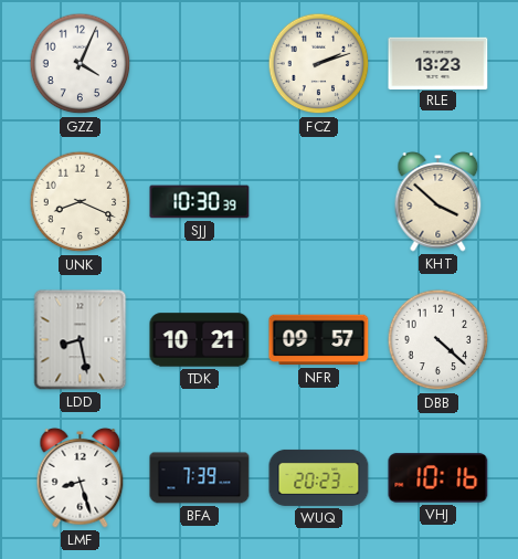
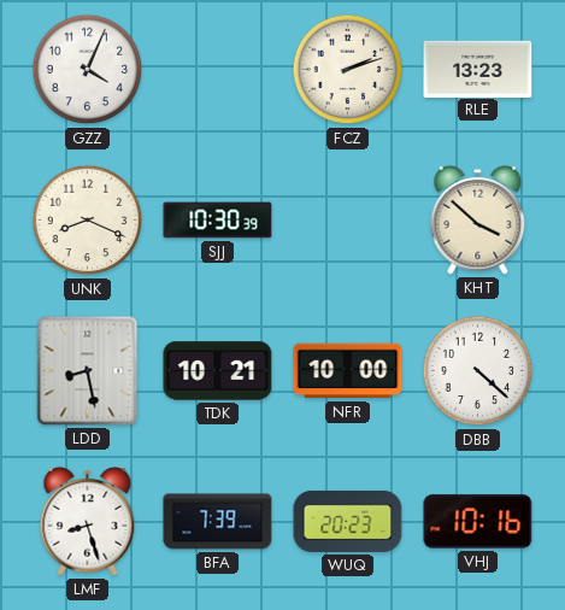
NFR: 09:57 -> 10:00
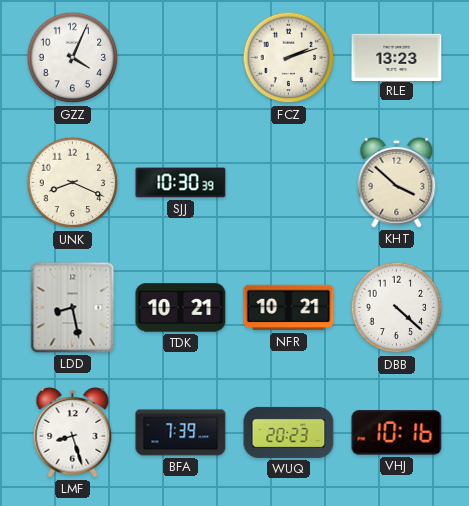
NFR: 10:00 -> 10:21
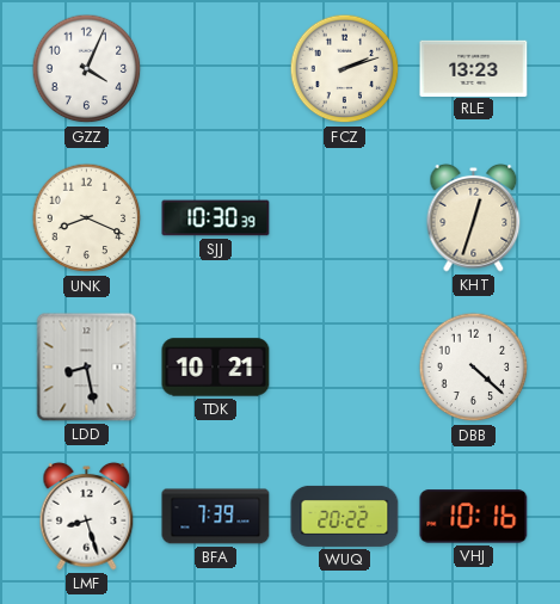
KHT: 3:52 -> 12:33
NFR: 10:21 -> none
WUQ: 20:23 -> 20:22
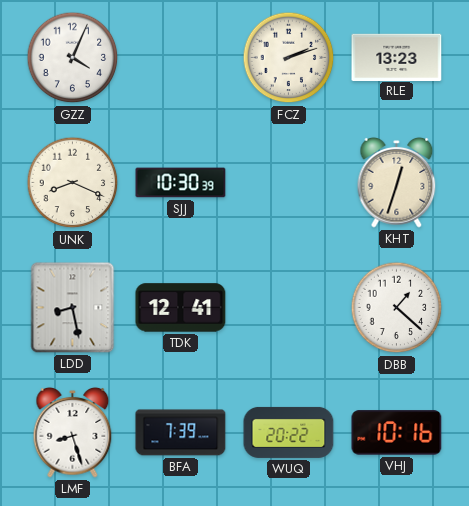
TDK: 10:21 -> 12:41
DBB: 4:22 -> 1:22
